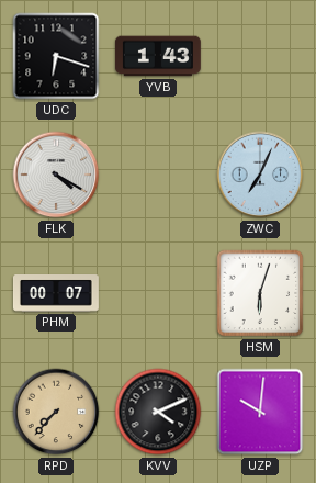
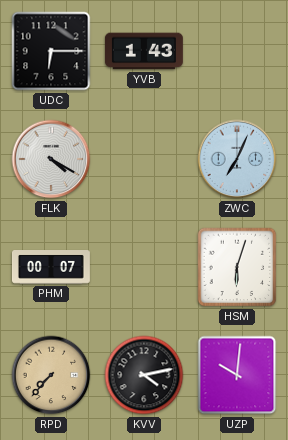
UDC: 6:18 -> 6:15
KVV: 4:11 -> 4:13
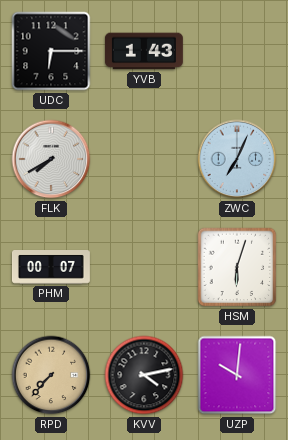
FLK: 4:20 -> 7:40
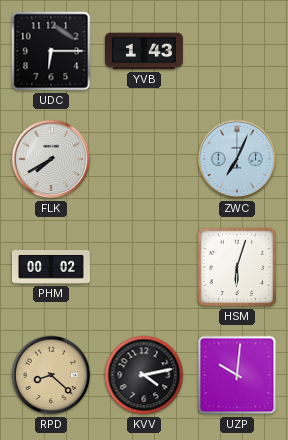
PHM: 00:07 -> 00:02
RPD: 7:37 -> 8:22
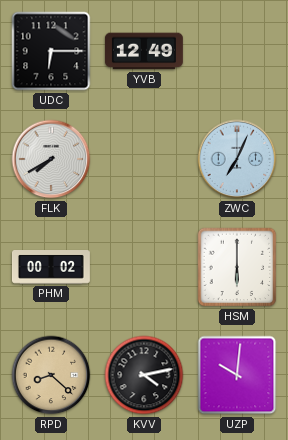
YVB: 1:43 -> 12:49
HSM: 6:03 -> 6:00
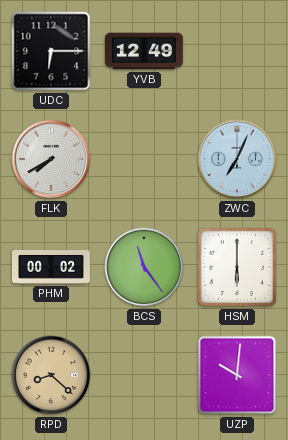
BCS: none -> 11:24
KVV: 4:13 -> none
